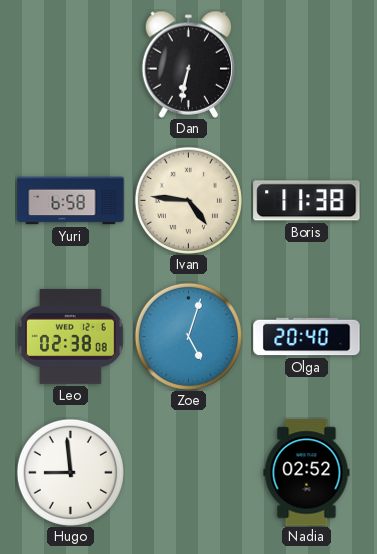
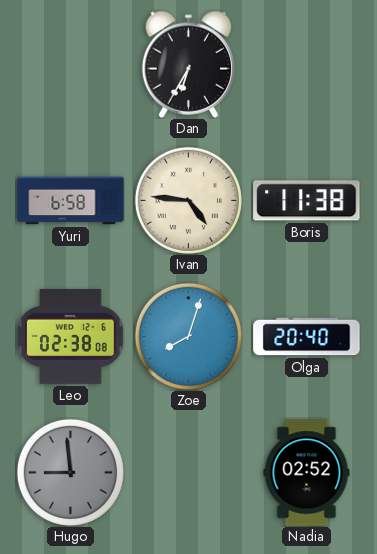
Dan: 6:32 -> 6:35
Zoe: 5:03 -> 8:03
Hugo dial: white -> grey
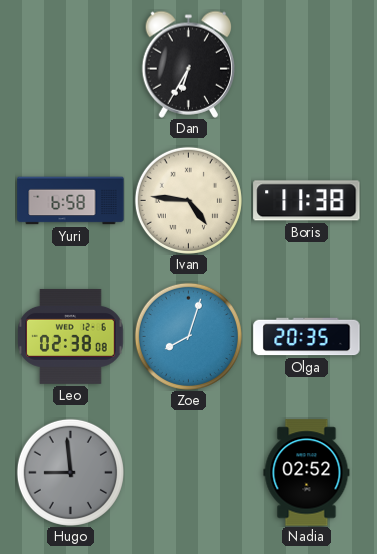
Olga: 20:40 -> 20:35
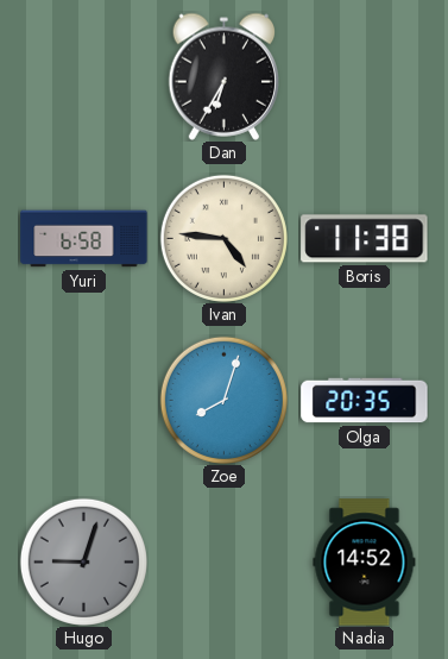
Leo: 02:38 -> none
Hugo: 8:59 -> 9:03
Nadia: 02:52 -> 14:52
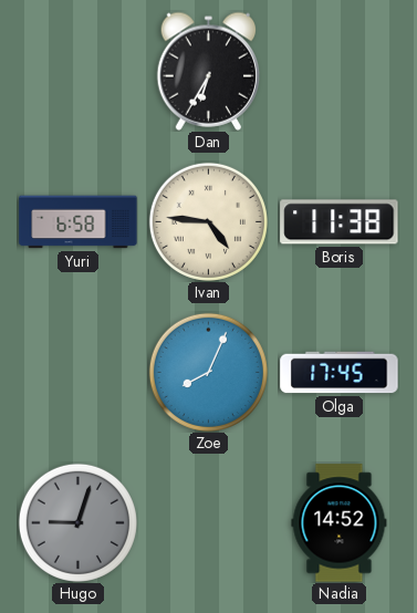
Zoe: 8:03 -> 8:04
Olga: 20:35 -> 17:45
